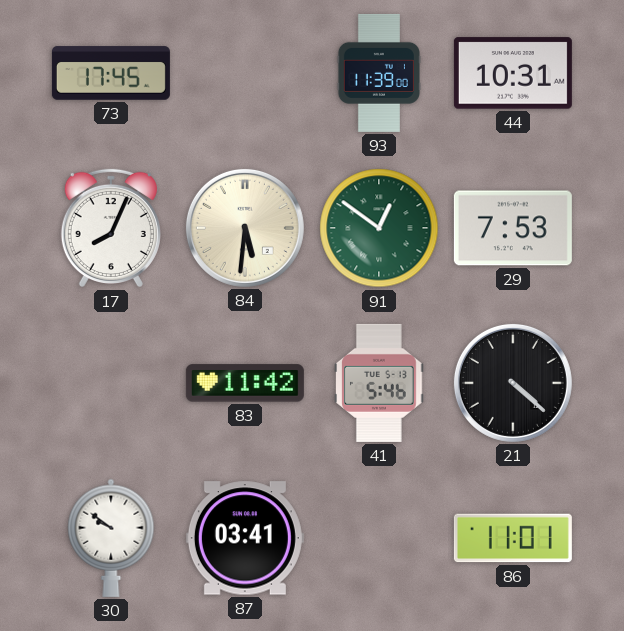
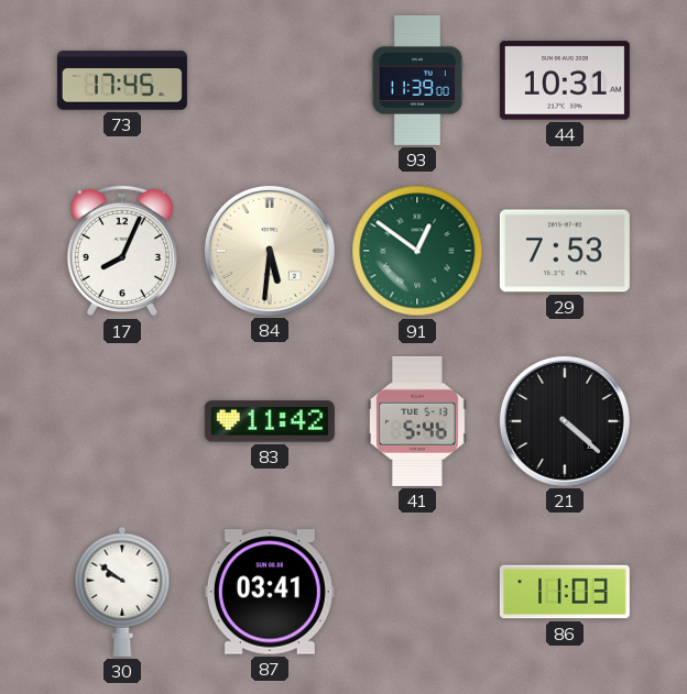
86: 11:01 -> 11:03
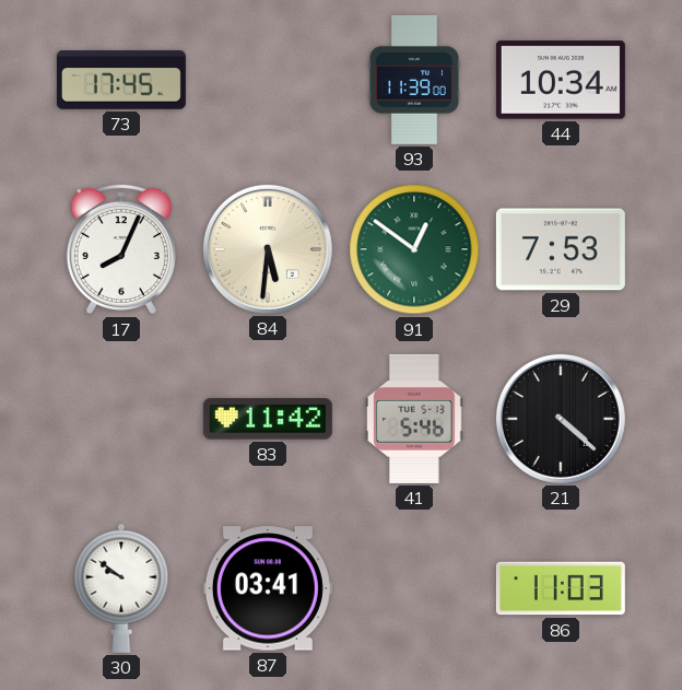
44: 10:31 -> 10:34
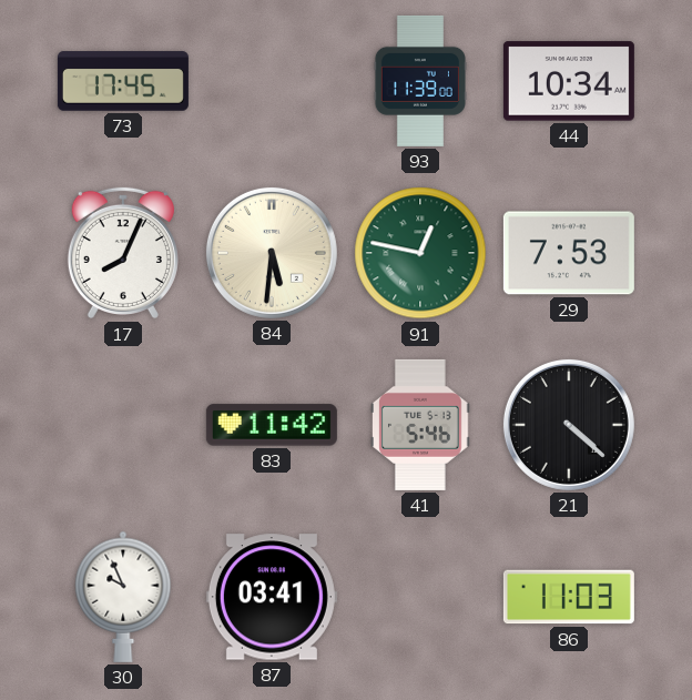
91: 12:51 -> 12:47
30: 9:51 -> 9:56
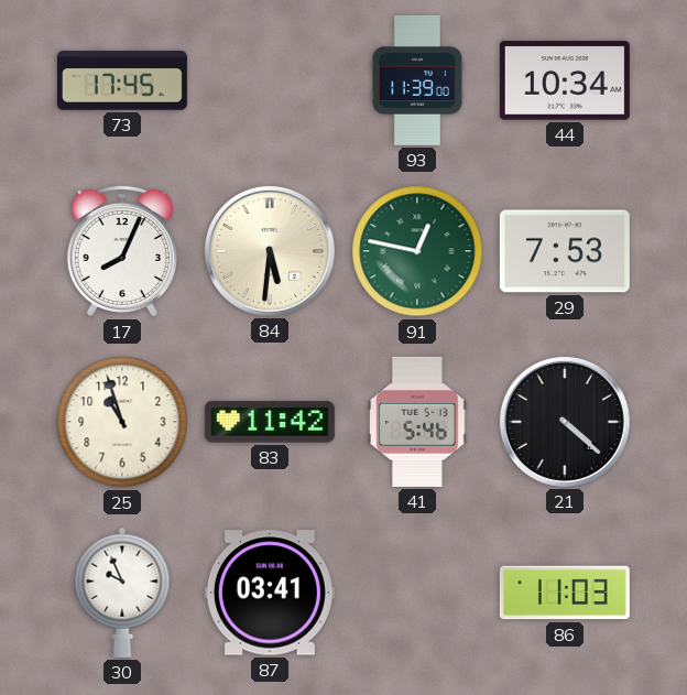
25: none -> 10:57
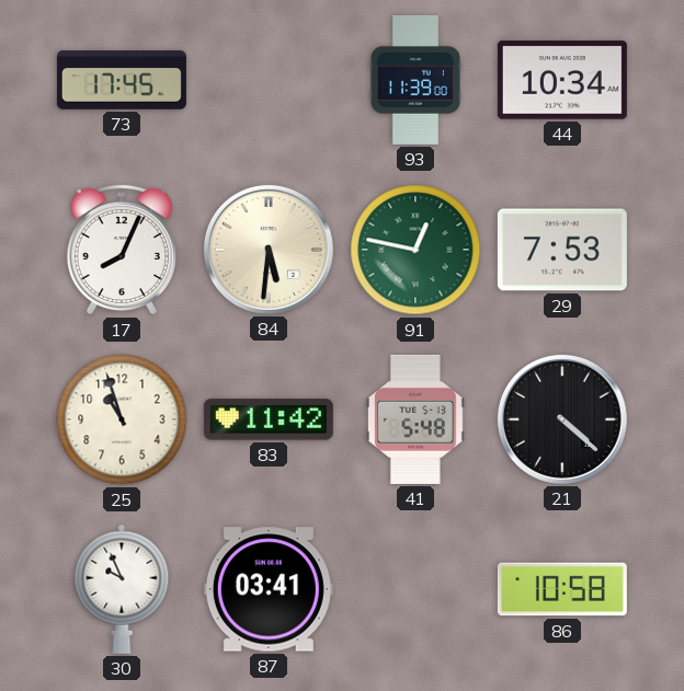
41: 5:46 -> 5:48
86: 11:03 -> 10:58
